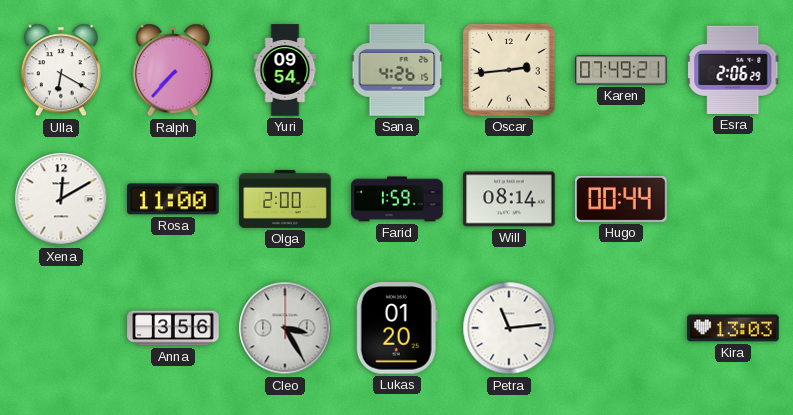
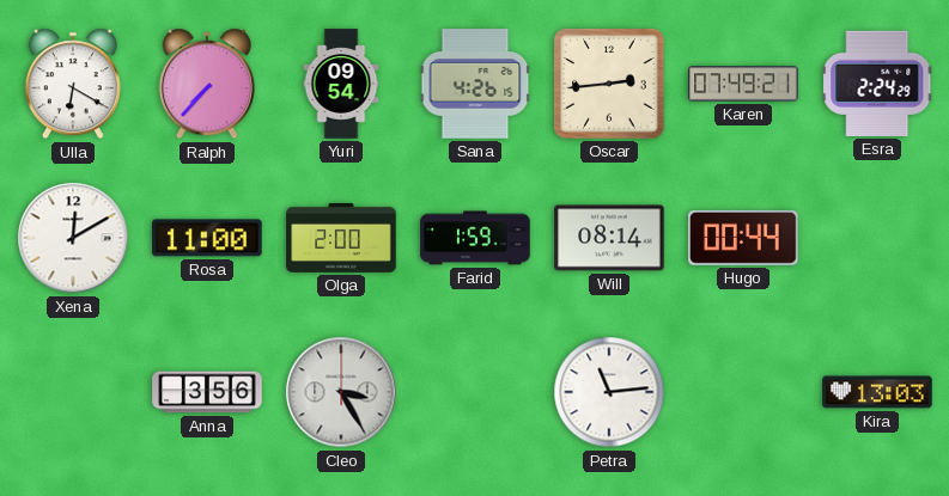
Esra: 2:06 -> 2:24
Lukas: 01:20 -> none
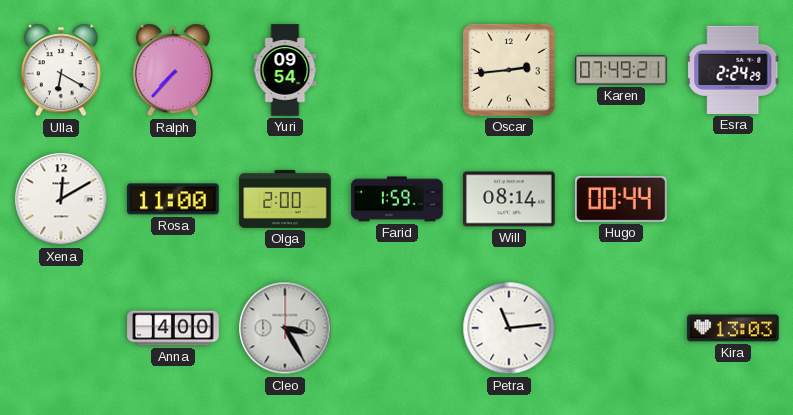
Sana: 4:26 -> none
Anna: 3:56 -> 4:00
